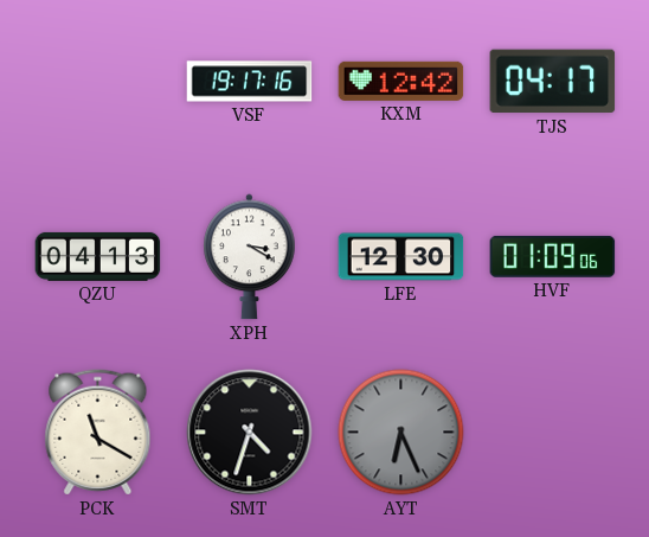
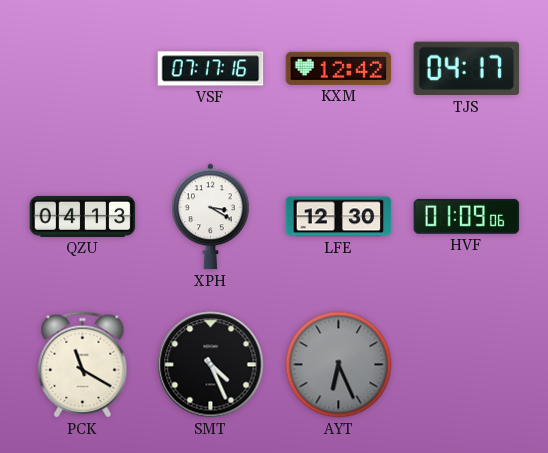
VSF: 19:17 -> 07:17
SMT: 4:33 -> 4:26
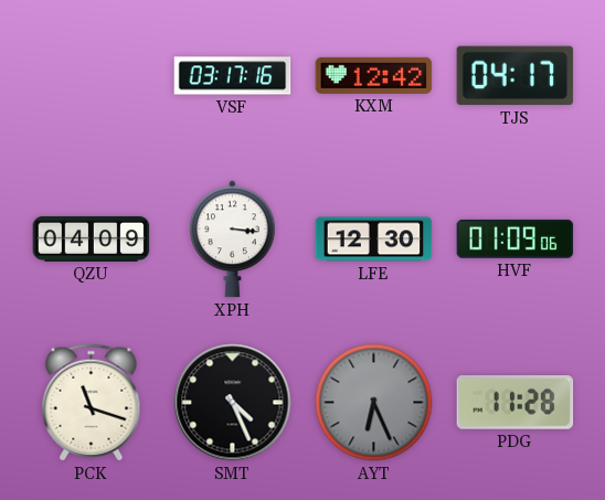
VSF: 07:17 -> 03:17
QZU: 04:13 -> 04:09
XPH: 3:20 -> 3:16
PCK: 11:20 -> 11:18
PDG: none -> 11:28
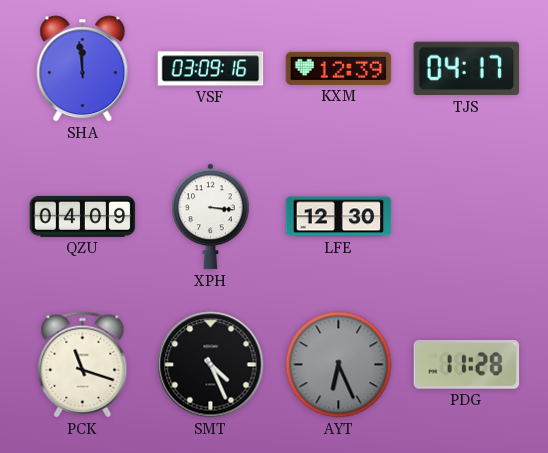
SHA: none -> 11:59
VSF: 03:17 -> 03:09
KXM: 12:42 -> 12:39
HVF: 01:09 -> none
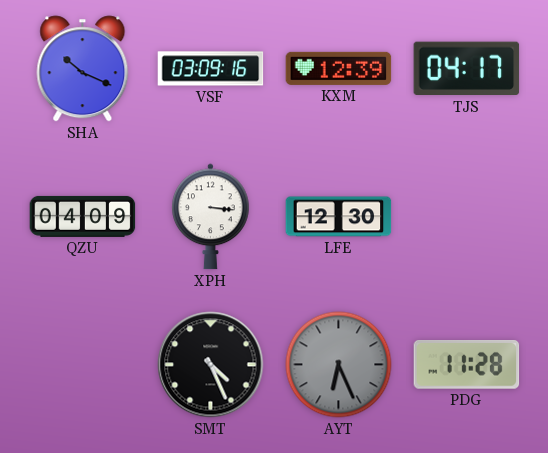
SHA: 11:59 -> 10:19
PCK: 11:18 -> none
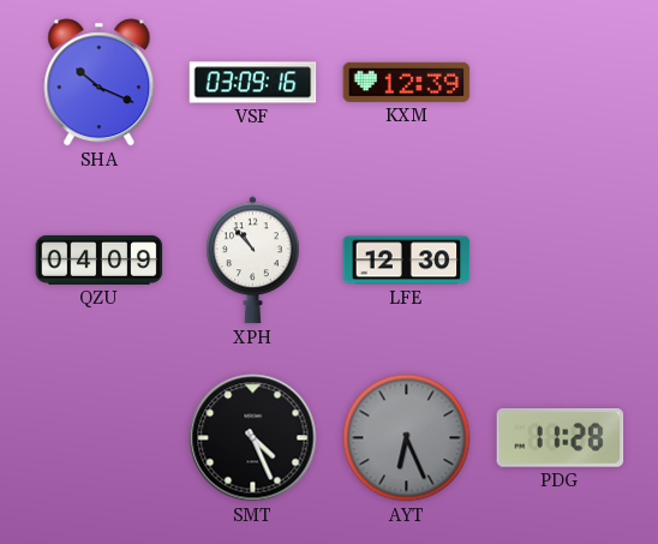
TJS: 04:17 -> none
XPH: 3:16 -> 10:53
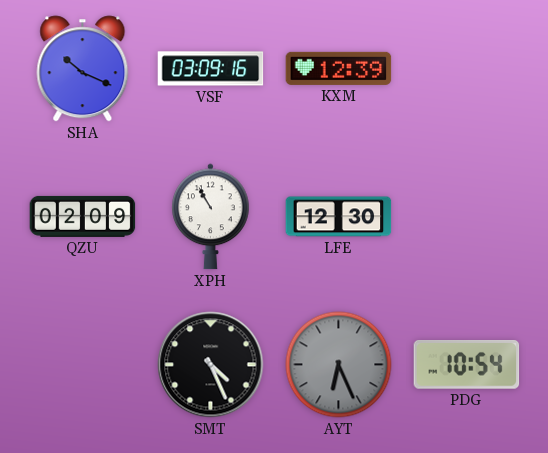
QZU: 04:09 -> 02:09
XPH: 10:53 -> 10:55
PDG: 11:28 -> 10:54
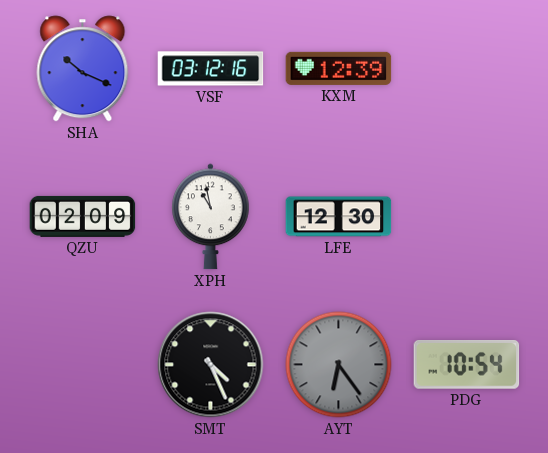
VSF: 03:09 -> 03:12
XPH: 10:55 -> 10:58
AYT: 6:26 -> 6:24
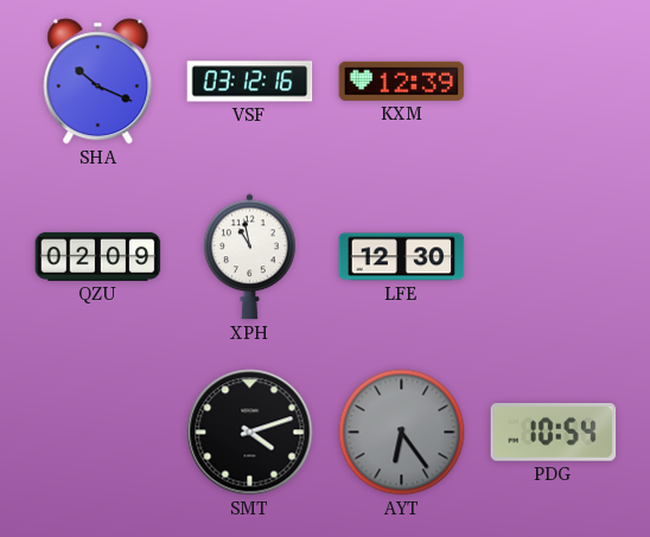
SMT: 4:26 -> 4:12
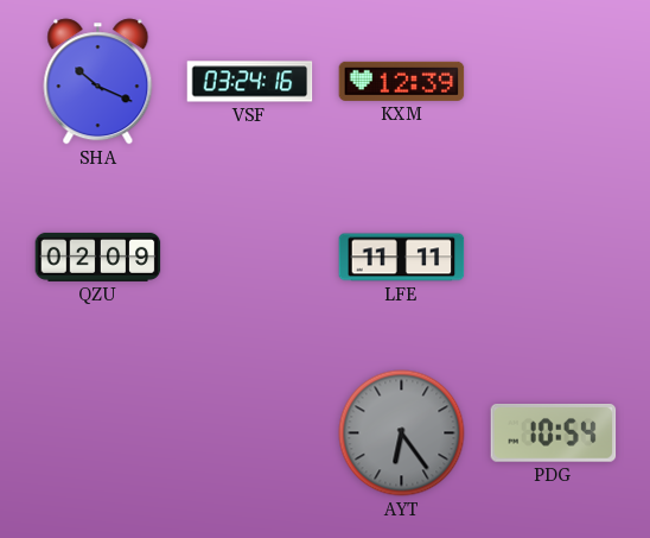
VSF: 03:12 -> 03:24
XPH: 10:58 -> none
LFE: 12:30 -> 11:11
SMT: 4:12 -> none
